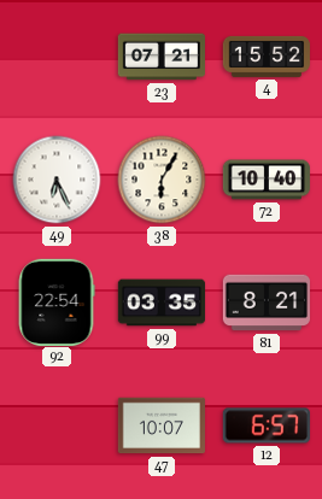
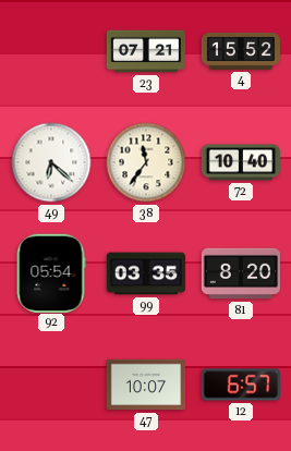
49: 6:26 -> 6:22
38: 6:05 -> 11:36
92: 22:54 -> 05:54
81: 8:21 -> 8:20
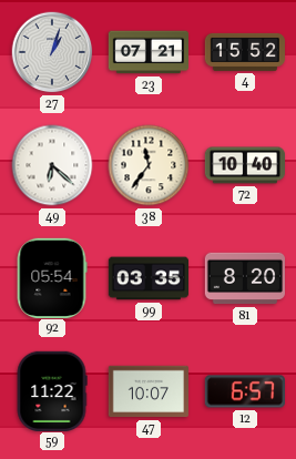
27: none -> 1:03
59: none -> 11:22
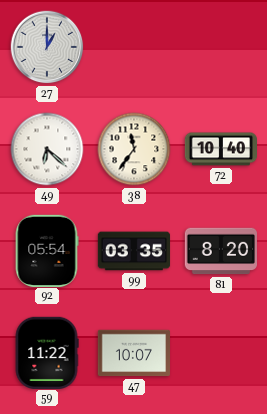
27: 1:03 -> 1:00
23: 07:21 -> none
4: 15:52 -> none
12: 6:57 -> none
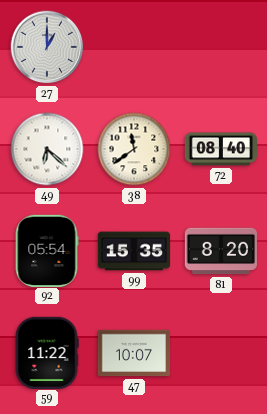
38: 11:36 -> 11:39
72: 10:40 -> 08:40
99: 03:35 -> 15:35
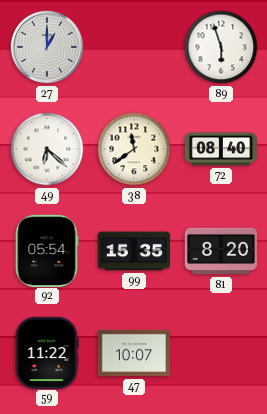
89: none -> 5:57
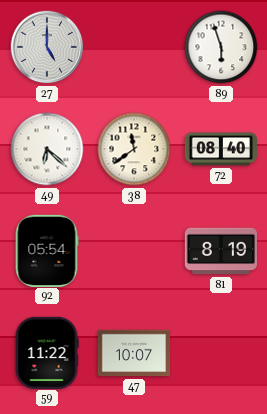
27: 1:00 -> 5:00
99: 15:35 -> none
81: 8:20 -> 8:19
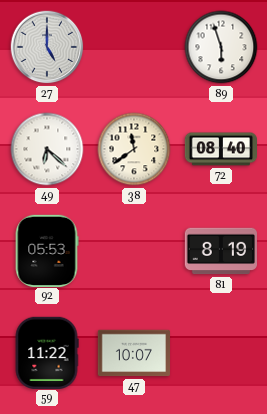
92: 05:54 -> 05:53
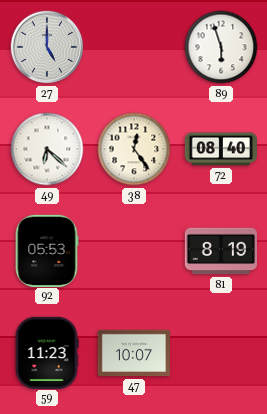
38: 11:39 -> 12:24
59: 11:22 -> 11:23
